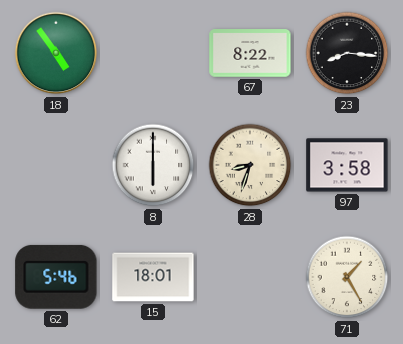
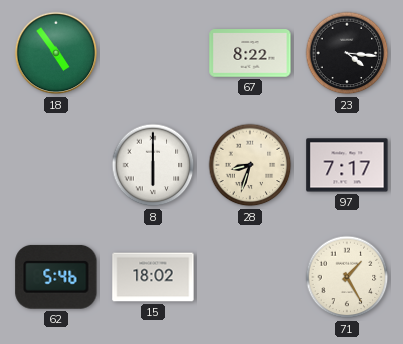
23: 8:16 -> 4:16
97: 3:58 -> 7:17
15: 18:01 -> 18:02
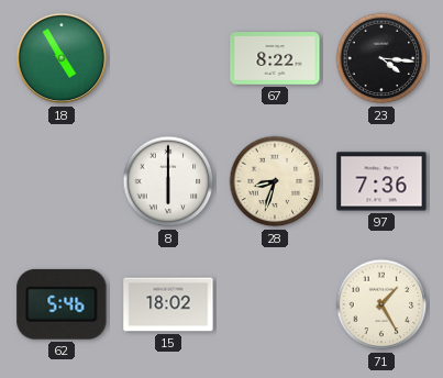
18: 4:54 -> 4:55
97: 7:17 -> 7:36
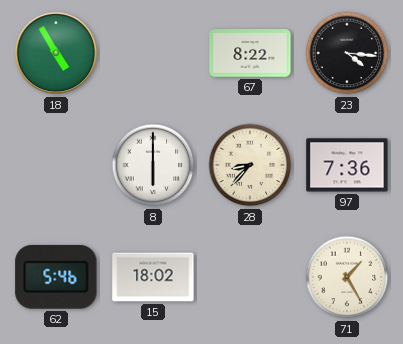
28: 8:33 -> 8:37
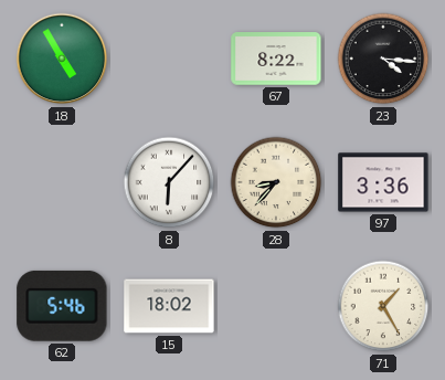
8: 6:00 -> 6:07
97: 7:36 -> 3:36
